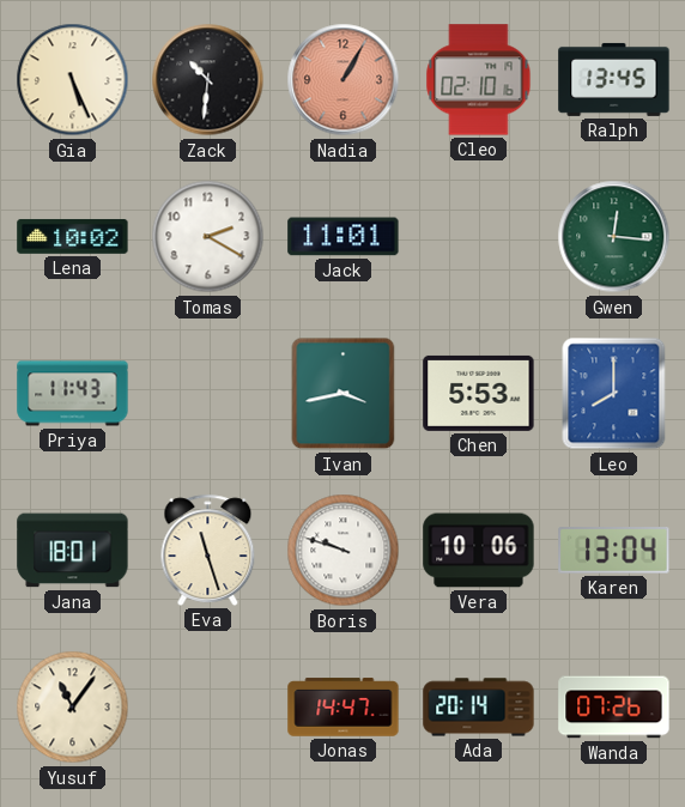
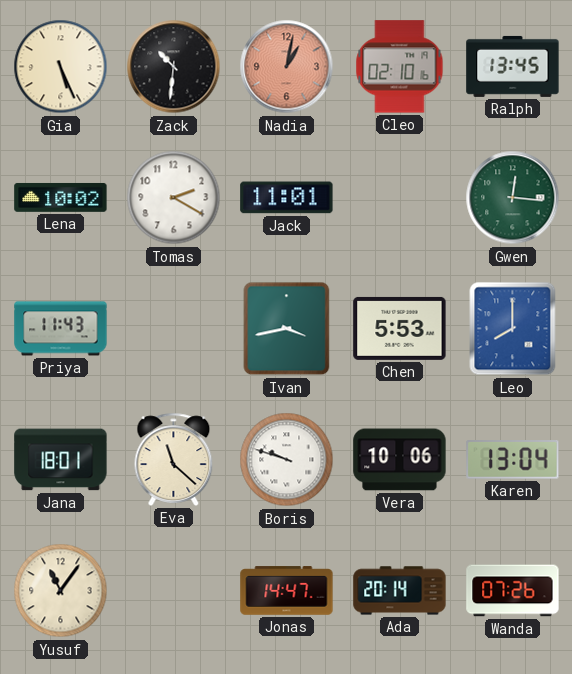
Nadia: 1:05 -> 1:02
Eva: 11:27 -> 11:22
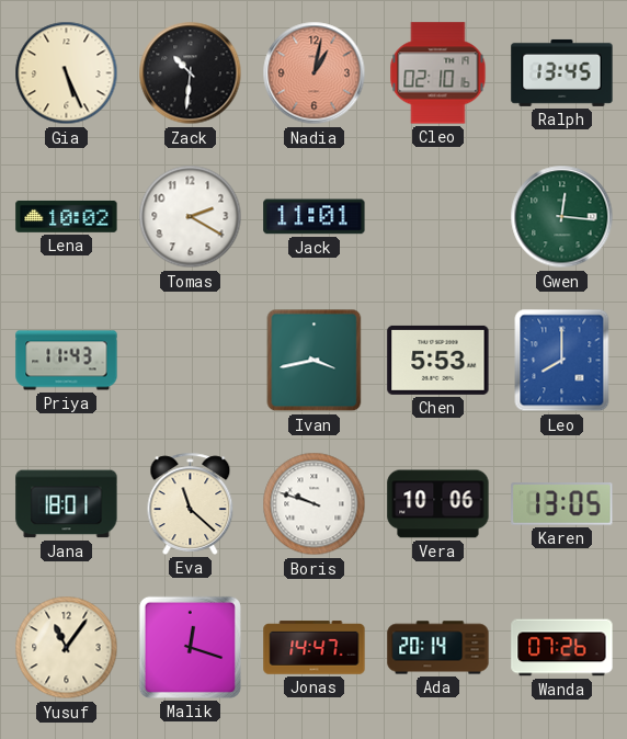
Karen: 13:04 -> 13:05
Malik: none -> 12:18
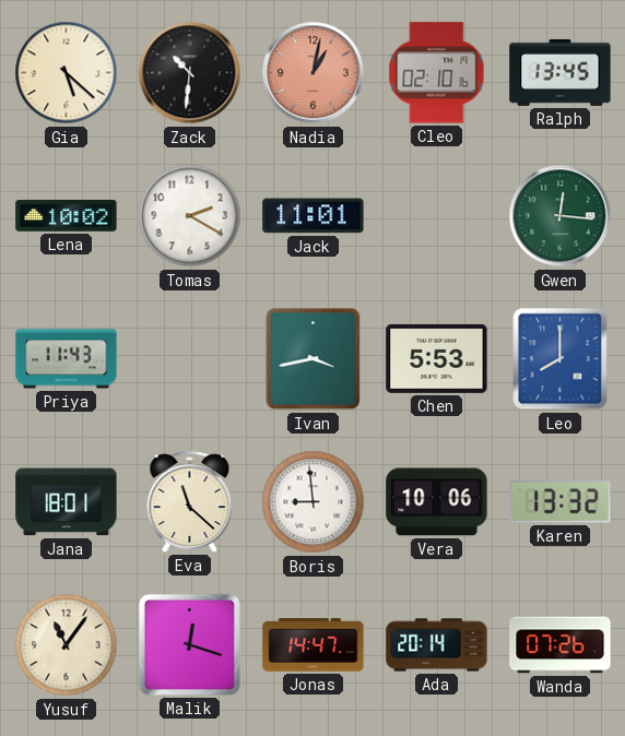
Gia: 5:26 -> 5:22
Boris: 9:48 -> 8:59
Karen: 13:05 -> 13:32
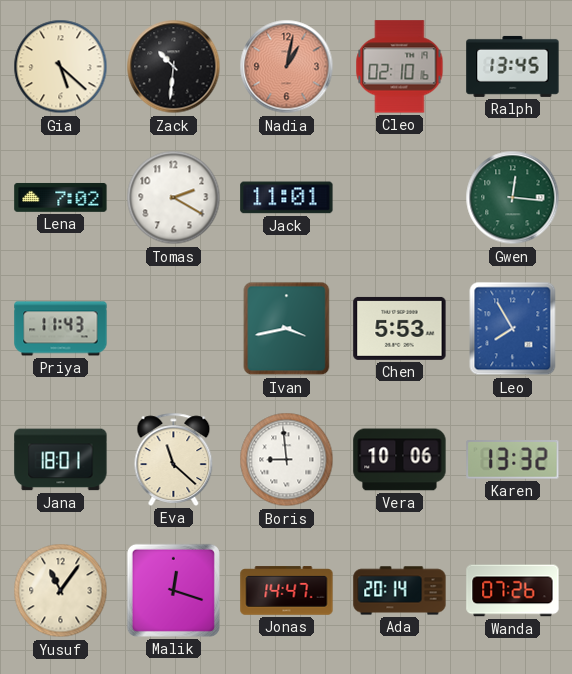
Lena: 10:02 -> 7:02
Leo: 8:00 -> 7:55
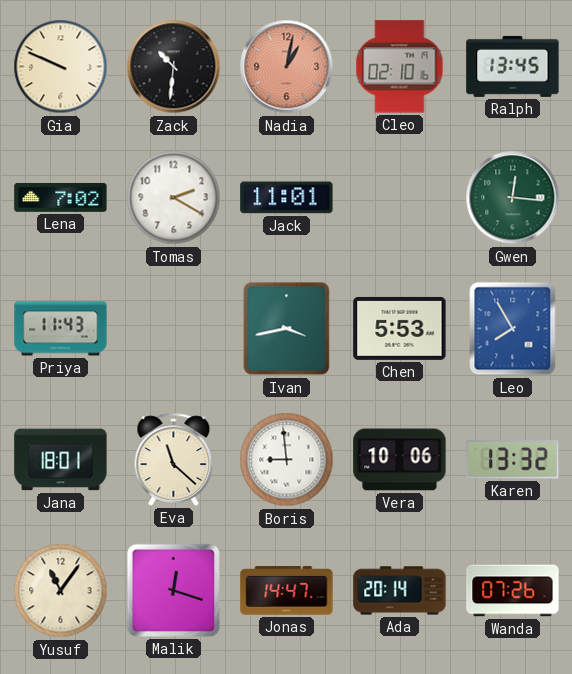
Gia: 5:22 -> 9:49
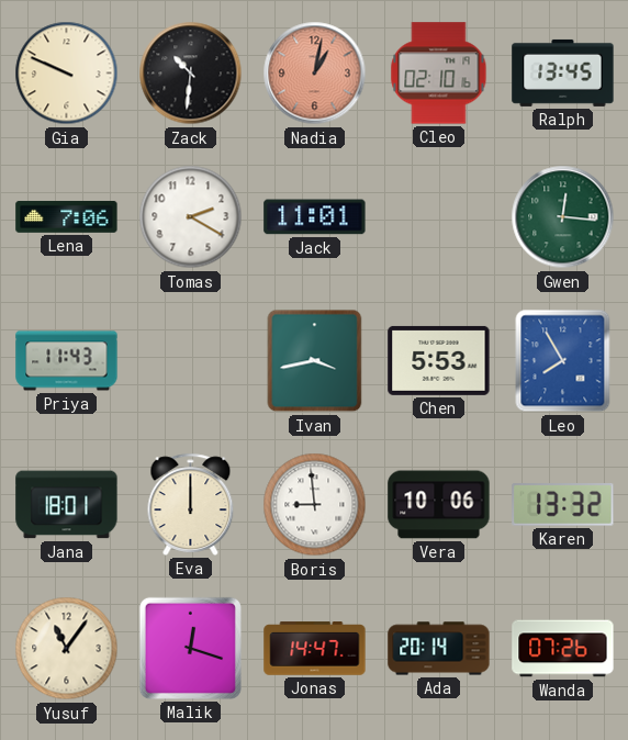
Lena: 7:02 -> 7:06
Eva: 11:22 -> 12:00
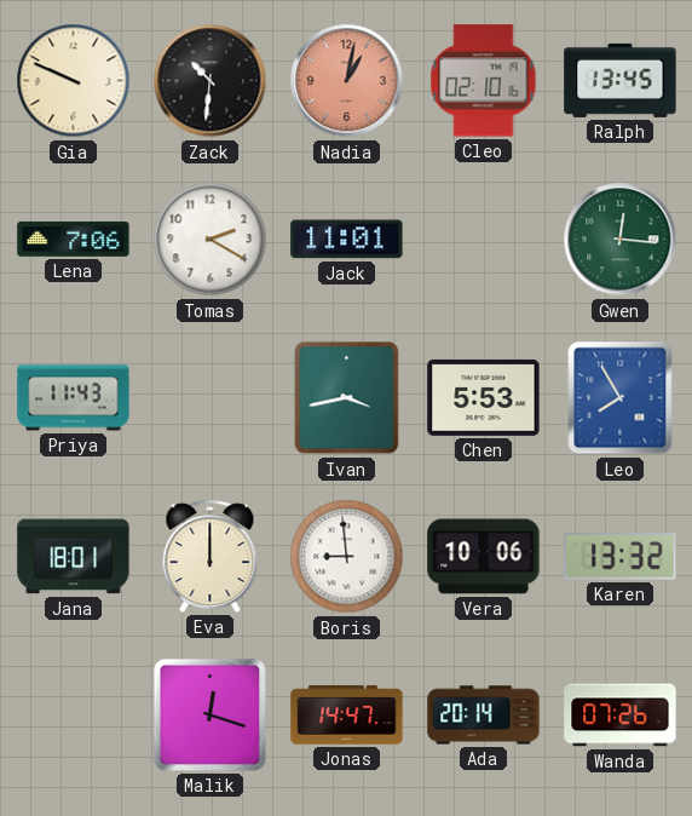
Yusuf: 11:06 -> none
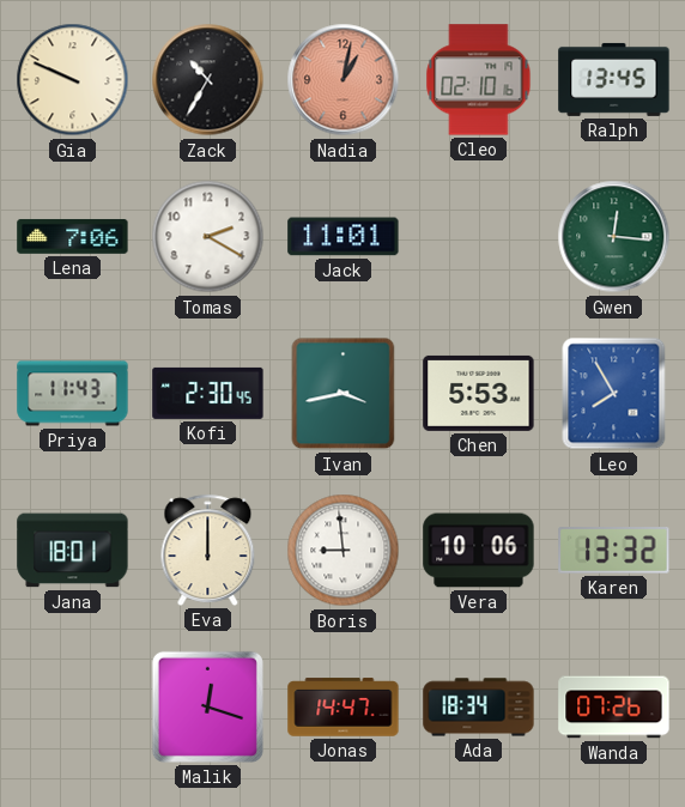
Zack: 10:31 -> 10:35
Kofi: none -> 2:30
Ada: 20:14 -> 18:34
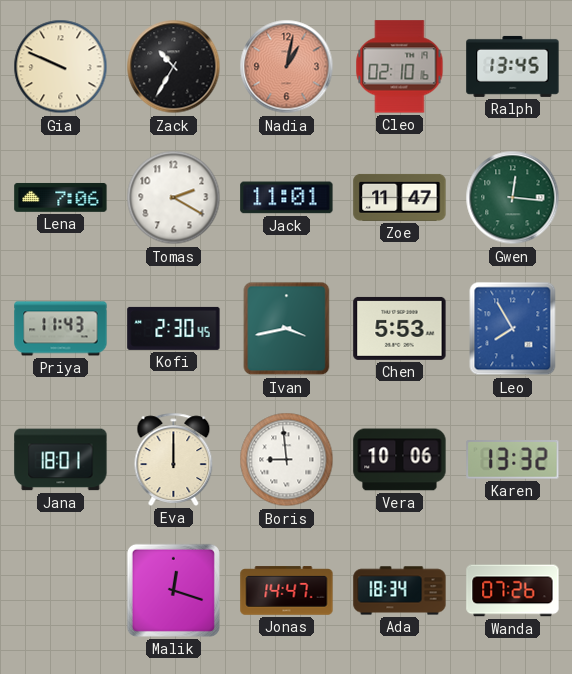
Zoe: none -> 11:47
